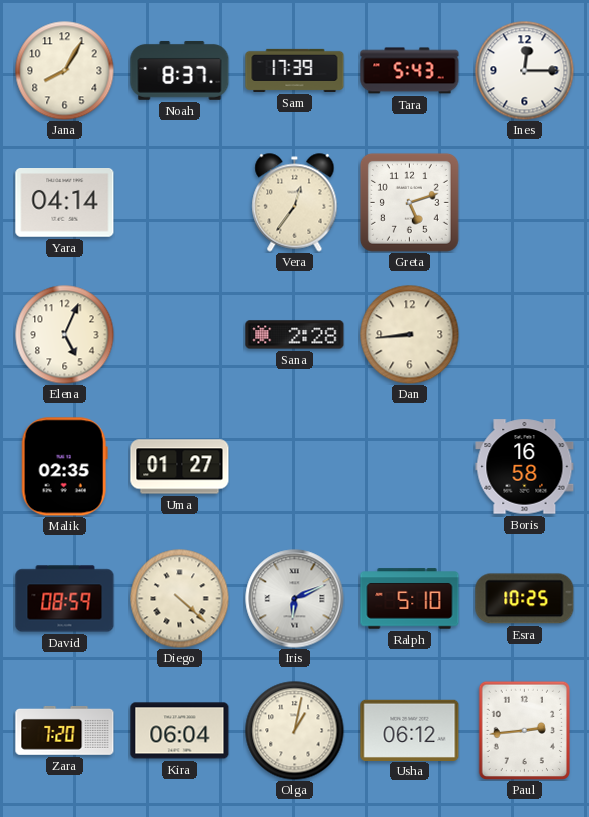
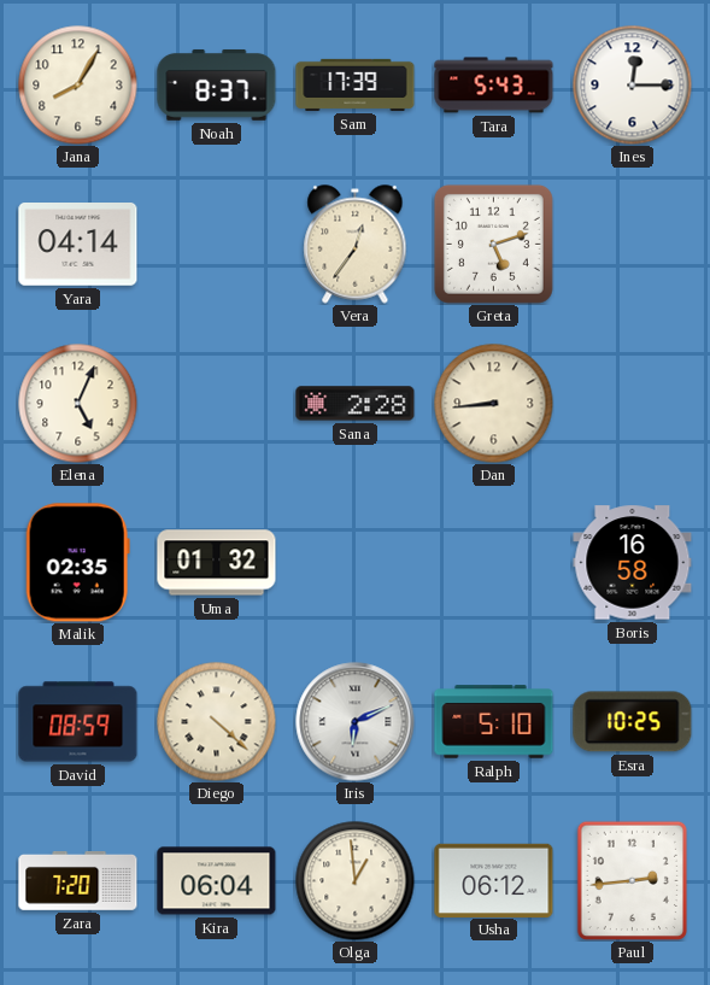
Uma: 01:27 -> 01:32
Olga: 1:02 -> 12:59
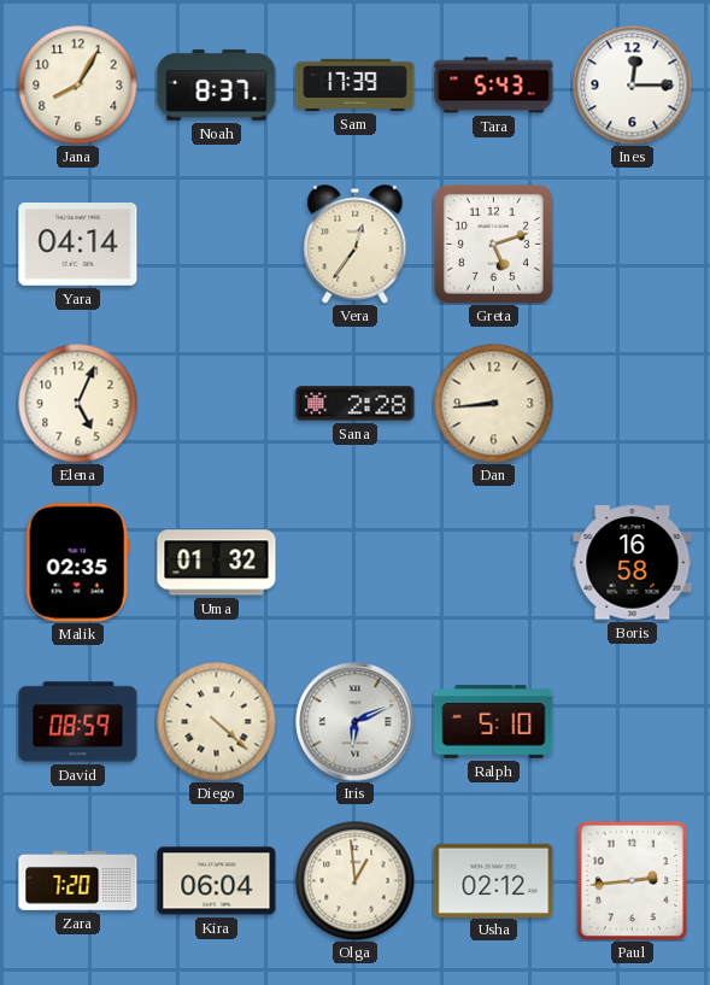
Esra: 10:25 -> none
Usha: 06:12 -> 02:12
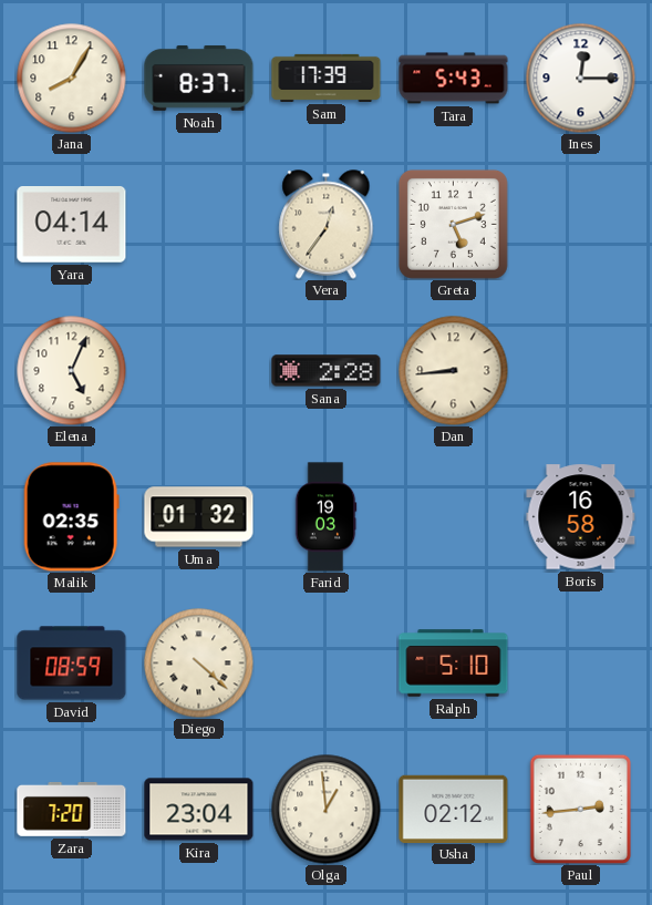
Farid: none -> 19:03
Iris: 6:11 -> none
Kira: 06:04 -> 23:04
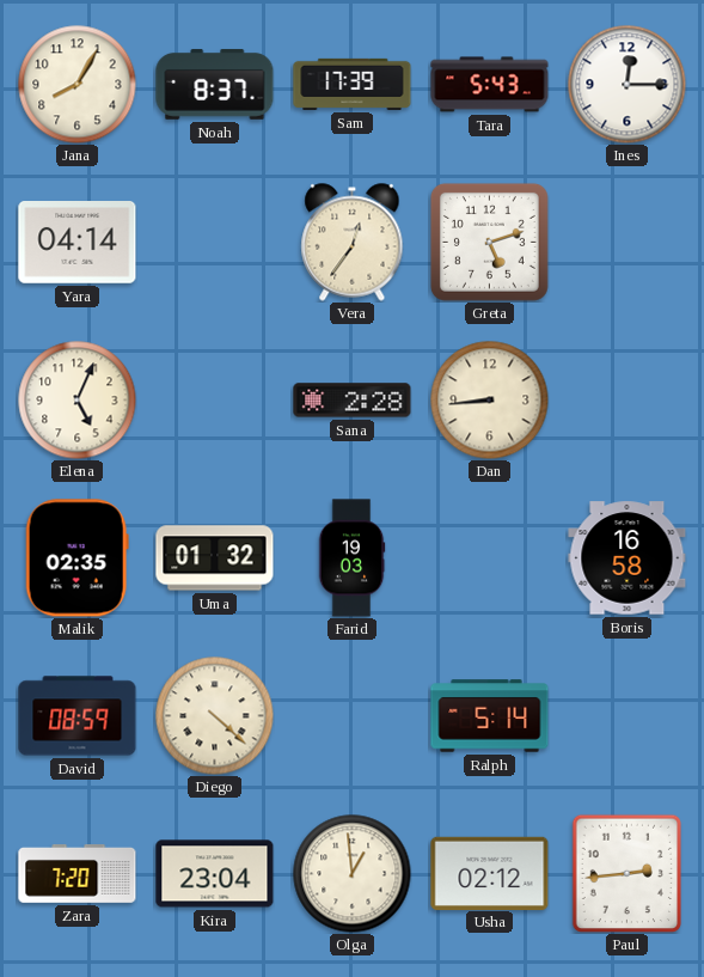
Ralph: 5:10 -> 5:14
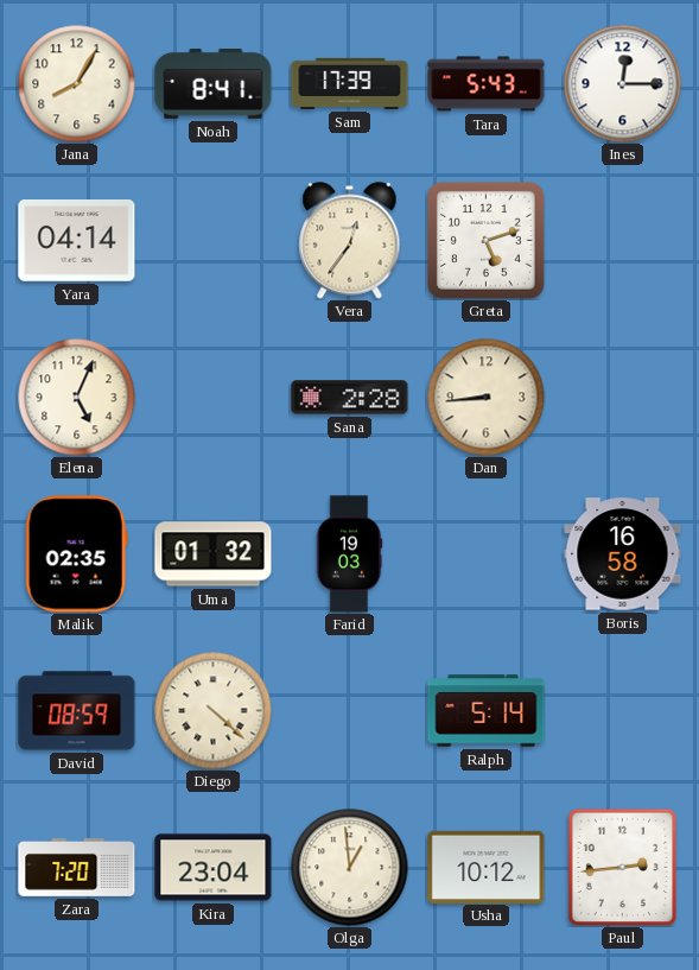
Noah: 8:37 -> 8:41
Usha: 02:12 -> 10:12
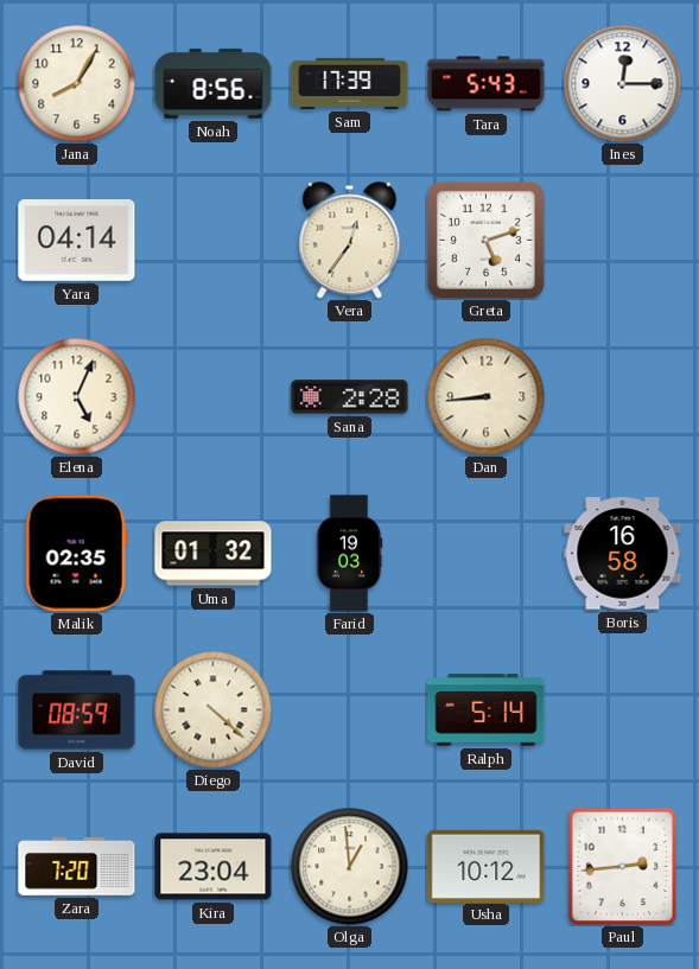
Noah: 8:41 -> 8:56
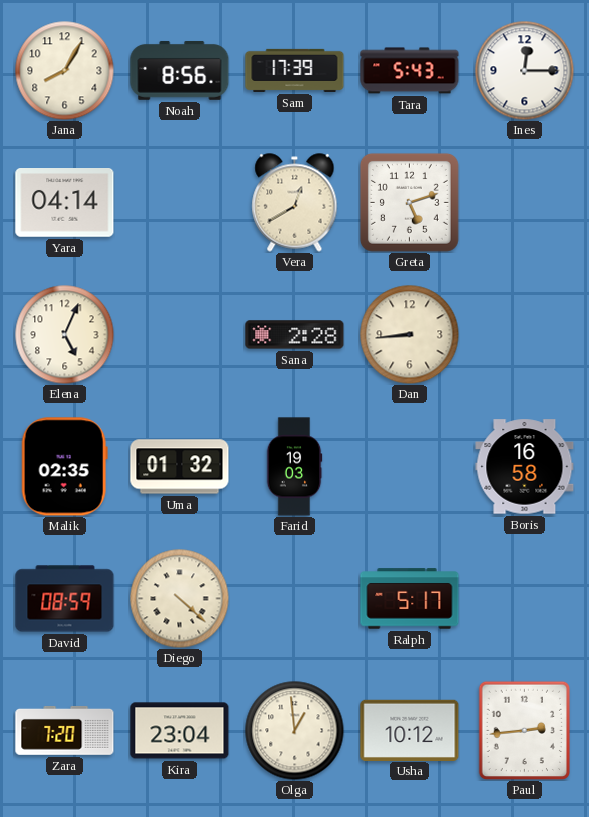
Vera: 12:36 -> 12:40
Ralph: 5:14 -> 5:17
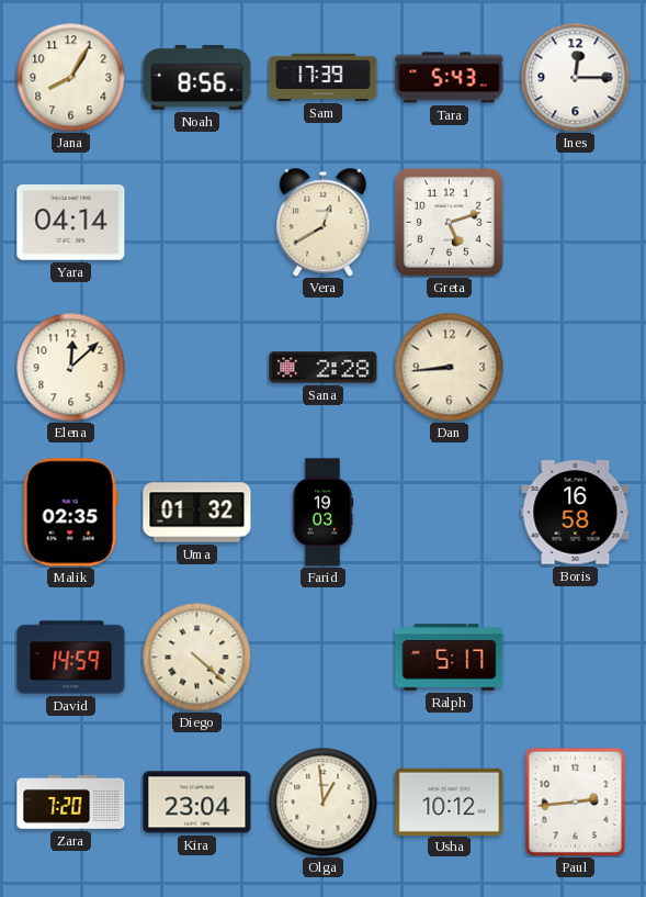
Elena: 5:04 -> 12:08
David: 08:59 -> 14:59
